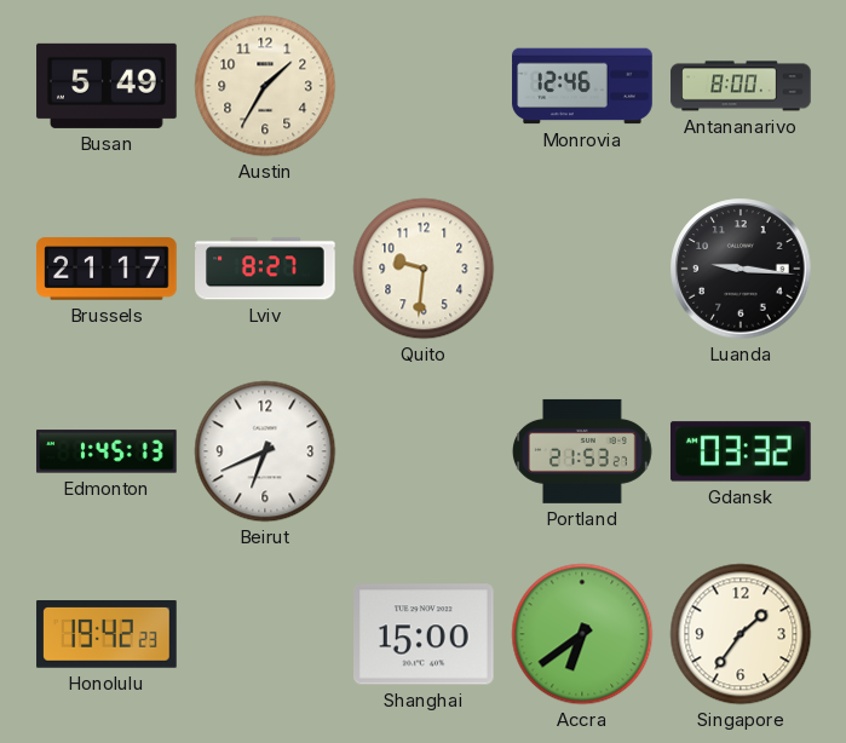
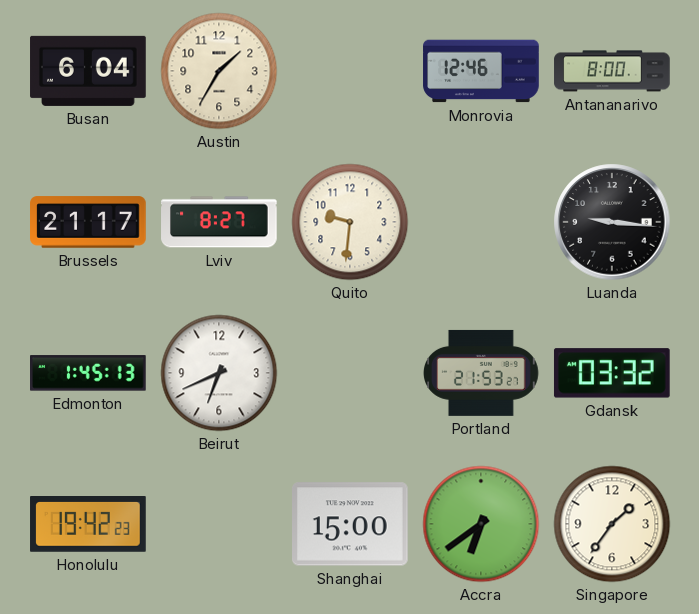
Busan: 5:49 -> 6:04
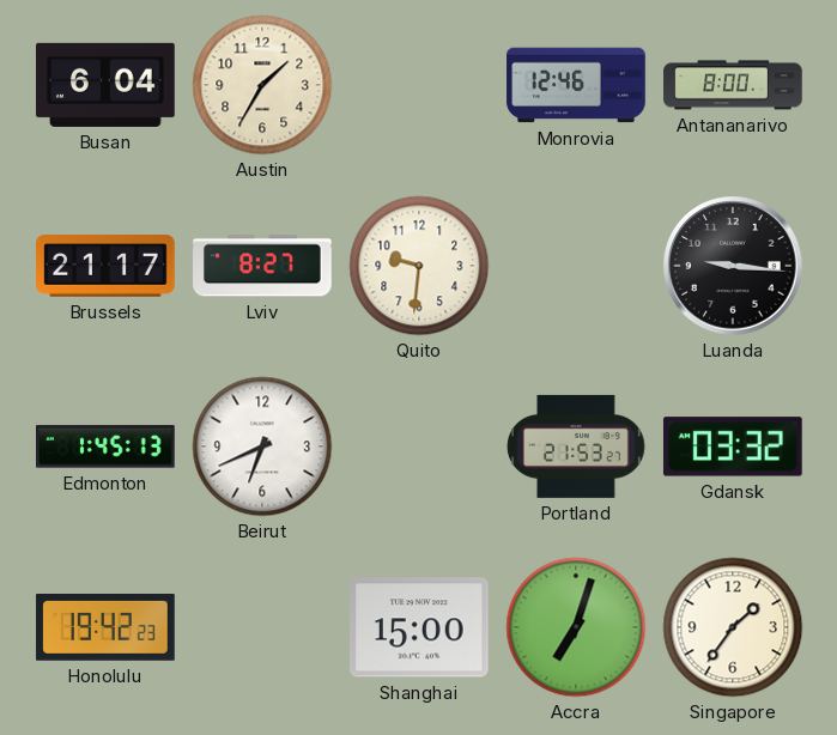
Accra: 6:39 -> 7:03
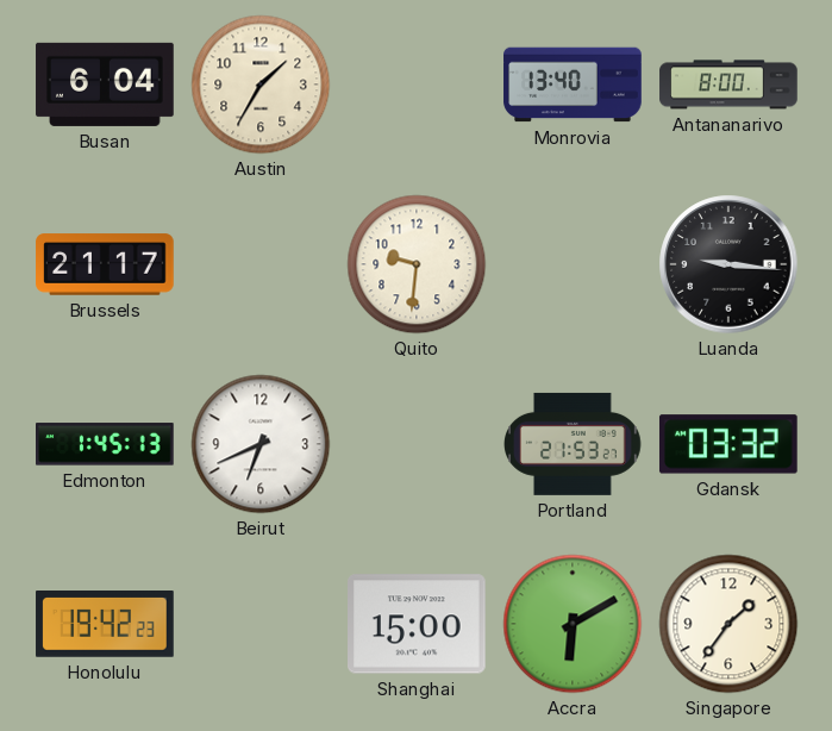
Monrovia: 12:46 -> 13:40
Lviv: 8:27 -> none
Accra: 7:03 -> 6:10
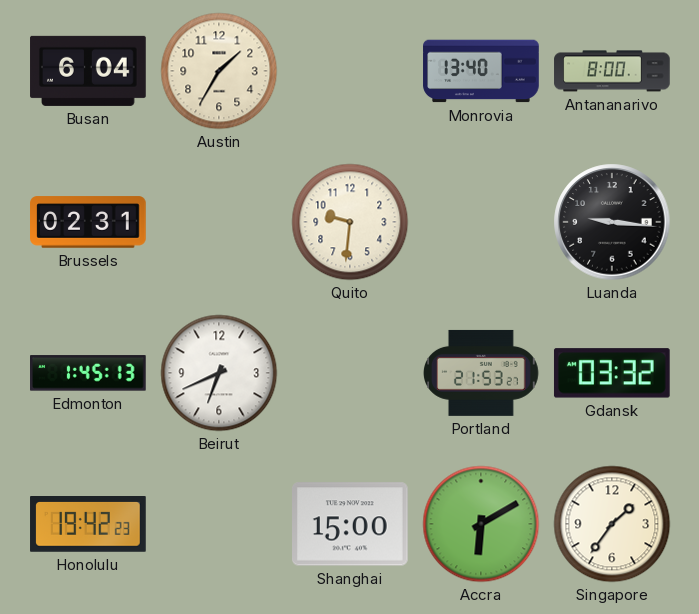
Brussels: 21:17 -> 02:31
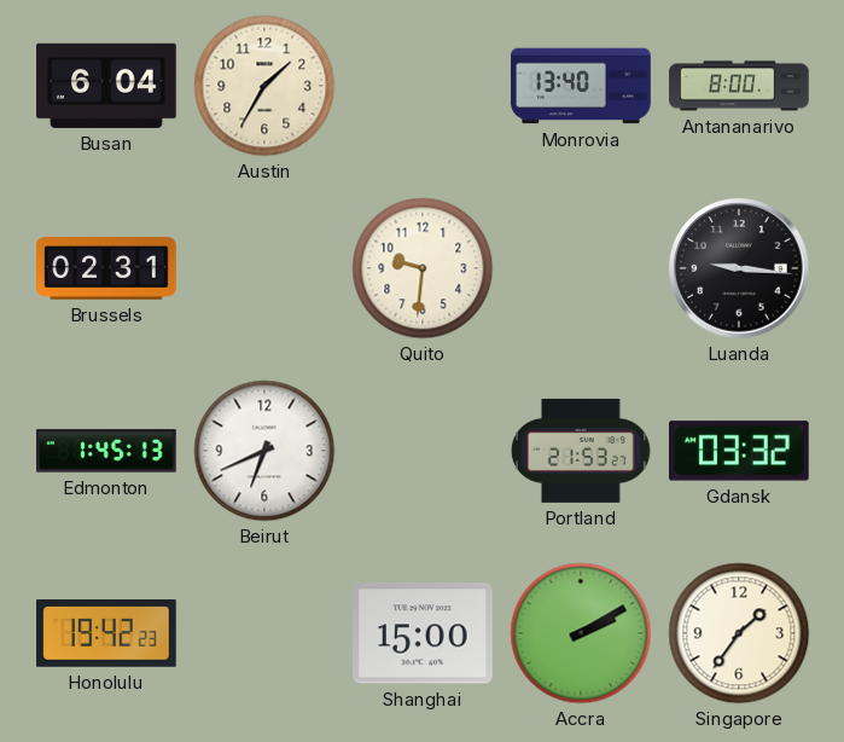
Accra: 6:10 -> 2:10
